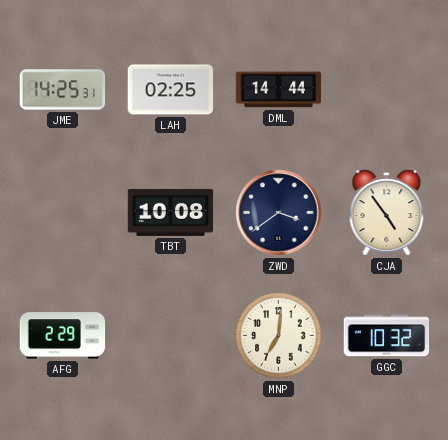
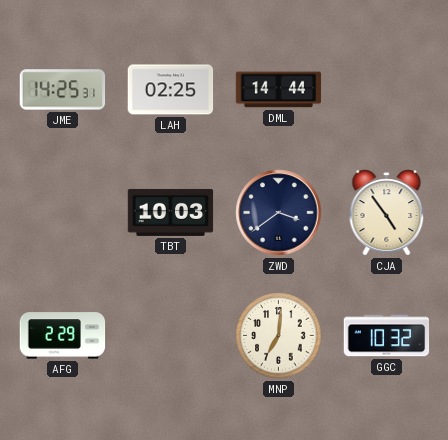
TBT: 10:08 -> 10:03
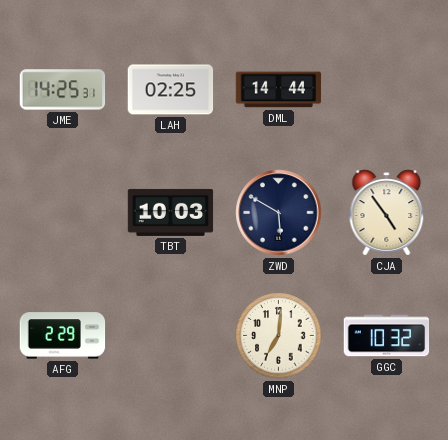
ZWD: 3:39 -> 5:50
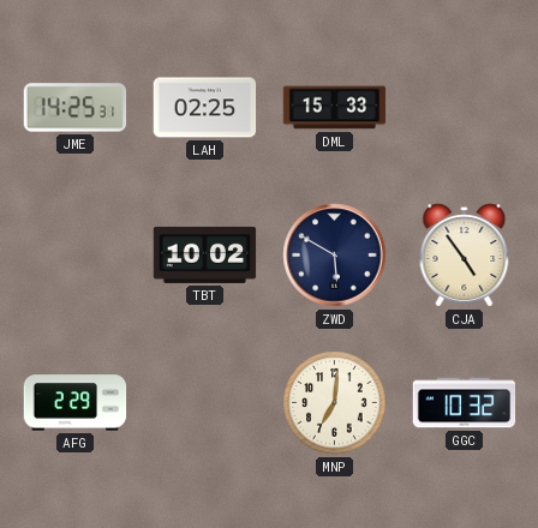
DML: 14:44 -> 15:33
TBT: 10:03 -> 10:02
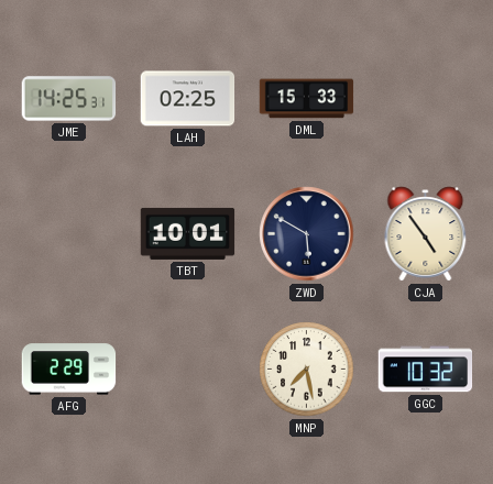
TBT: 10:02 -> 10:01
MNP: 7:01 -> 7:28
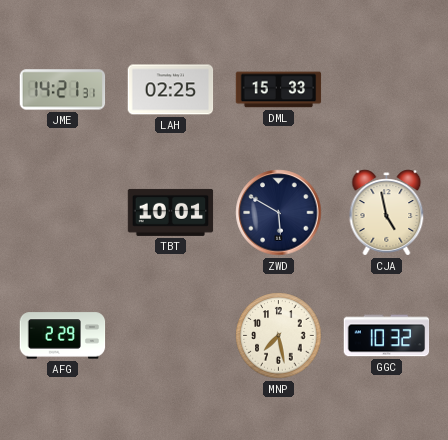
JME: 14:25 -> 14:21
CJA: 4:54 -> 4:58
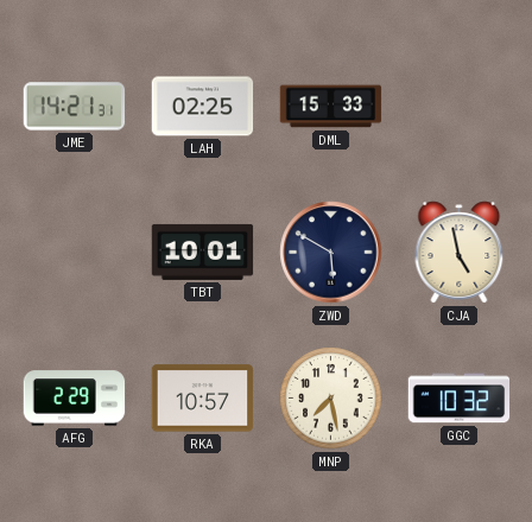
RKA: none -> 10:57
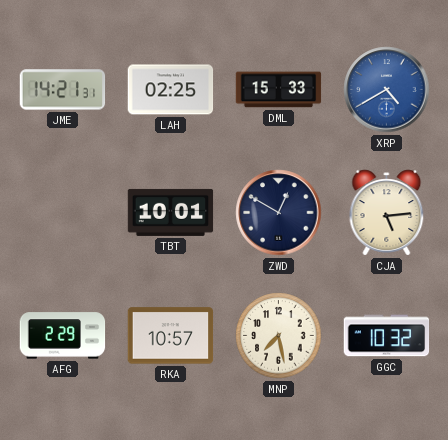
XRP: none -> 4:40
ZWD: 5:50 -> 12:50
CJA: 4:58 -> 5:14
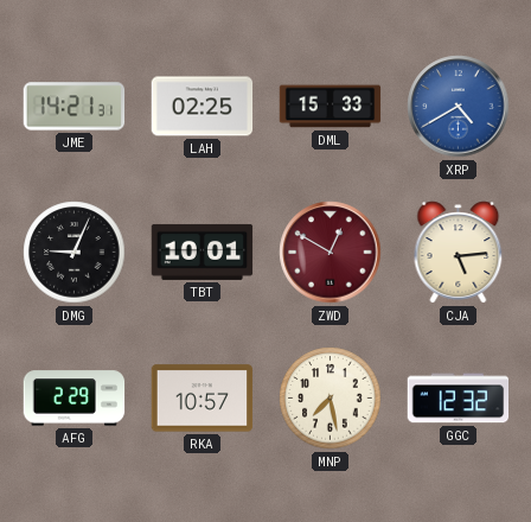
DMG: none -> 9:04
ZWD dial: navy -> burgundy
GGC: 10:32 -> 12:32
